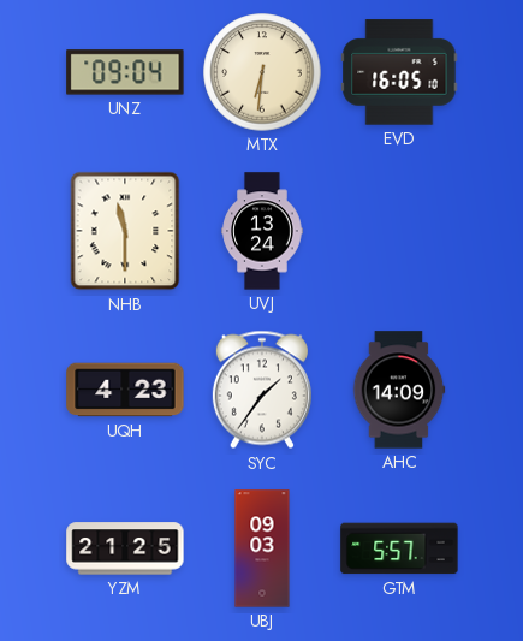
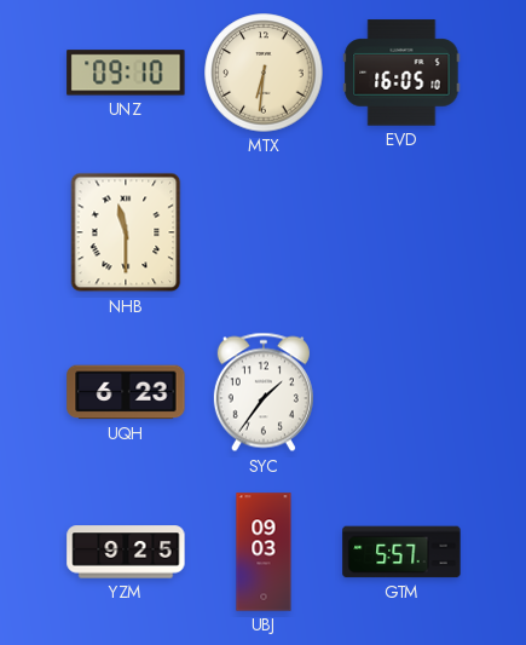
UNZ: 09:04 -> 09:10
UVJ: 13:24 -> none
UQH: 4:23 -> 6:23
AHC: 14:09 -> none
YZM: 21:25 -> 9:25
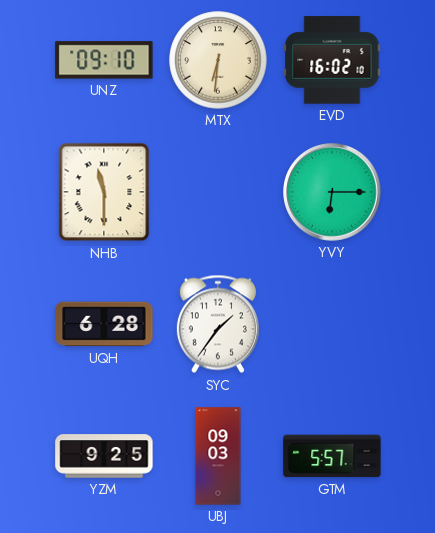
EVD: 16:05 -> 16:02
YVY: none -> 6:15
UQH: 6:23 -> 6:28
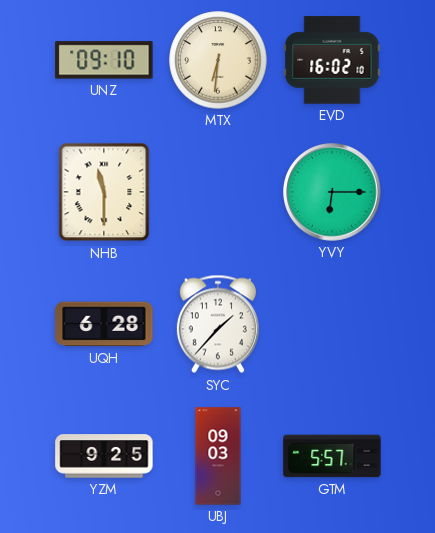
SYC: 1:36 -> 1:37
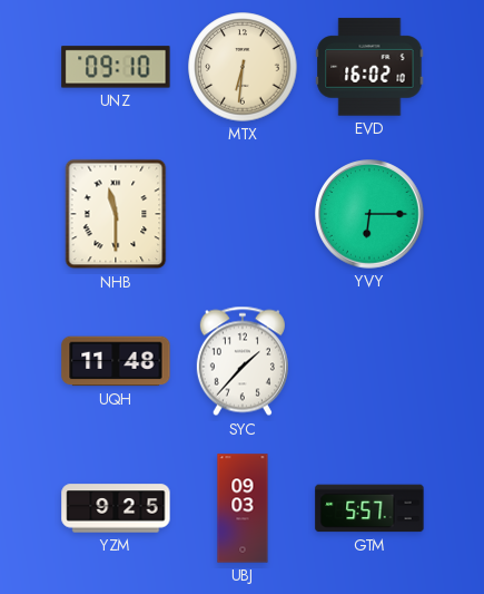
UQH: 6:28 -> 11:48
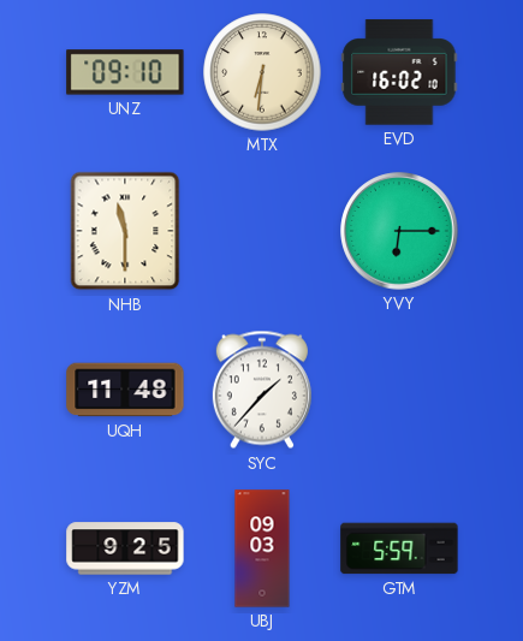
GTM: 5:57 -> 5:59
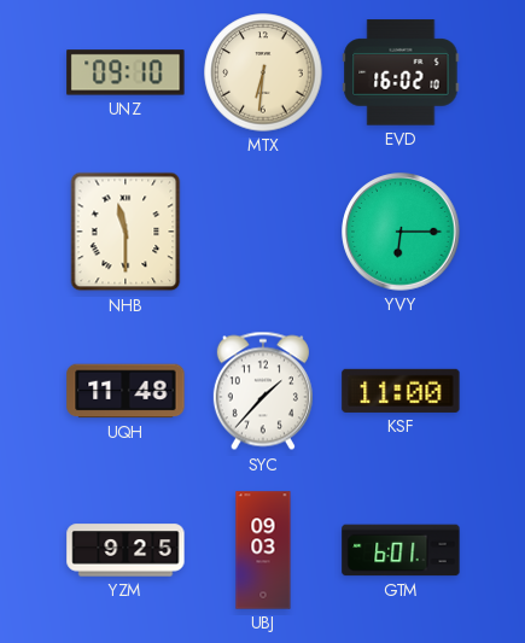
KSF: none -> 11:00
GTM: 5:59 -> 6:01
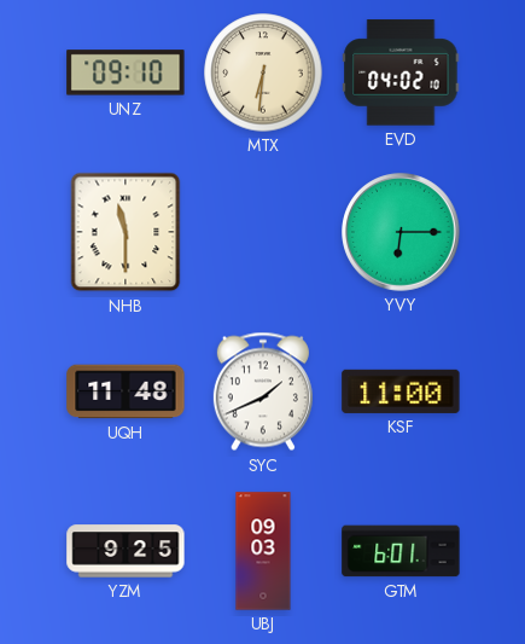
EVD: 16:02 -> 04:02
SYC: 1:37 -> 1:41
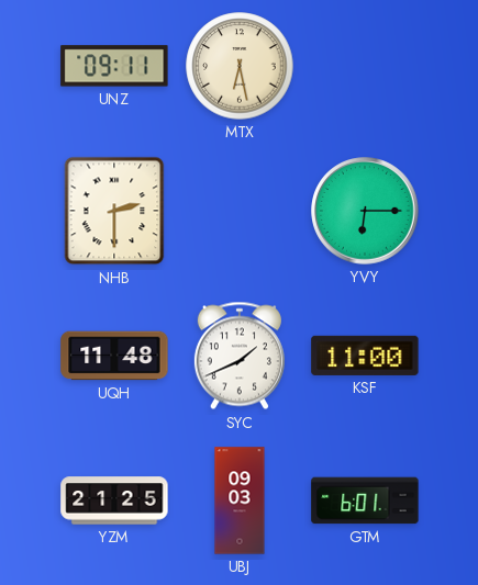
UNZ: 09:10 -> 09:11
MTX: 6:31 -> 6:28
EVD: 04:02 -> none
NHB: 11:30 -> 2:30
YZM: 9:25 -> 21:25
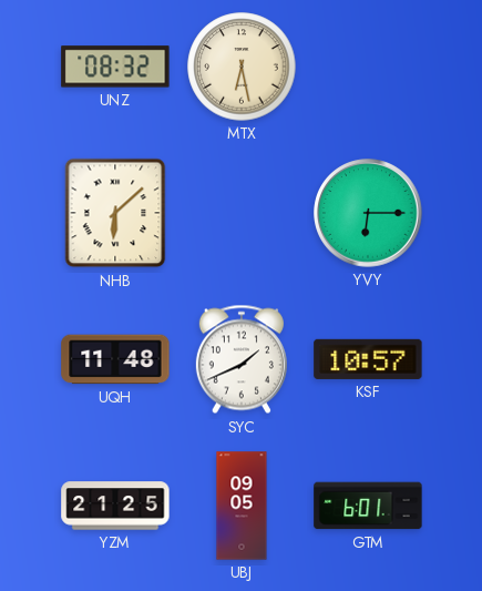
UNZ: 09:11 -> 08:32
NHB: 2:30 -> 6:08
KSF: 11:00 -> 10:57
UBJ: 09:03 -> 09:05
